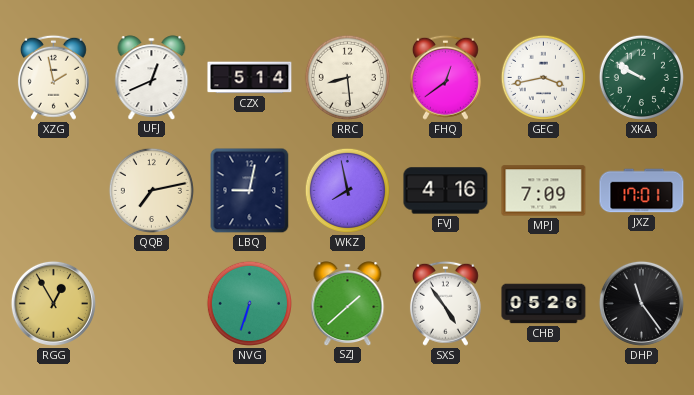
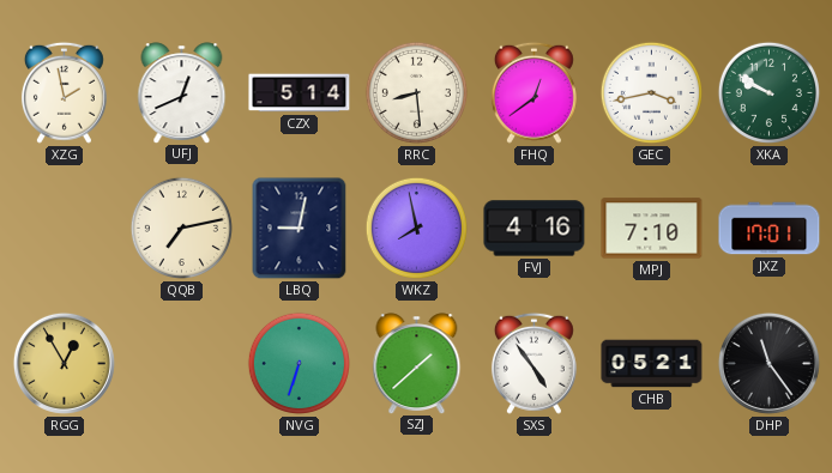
MPJ: 7:09 -> 7:10
CHB: 05:26 -> 05:21
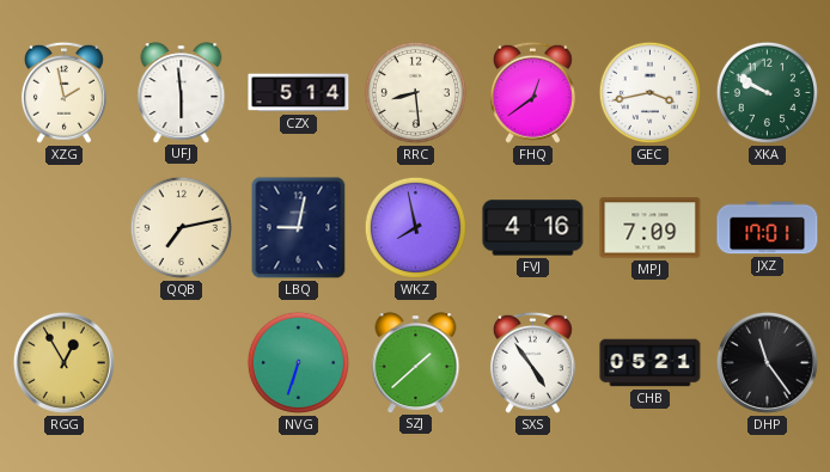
UFJ: 12:41 -> 5:59
MPJ: 7:10 -> 7:09
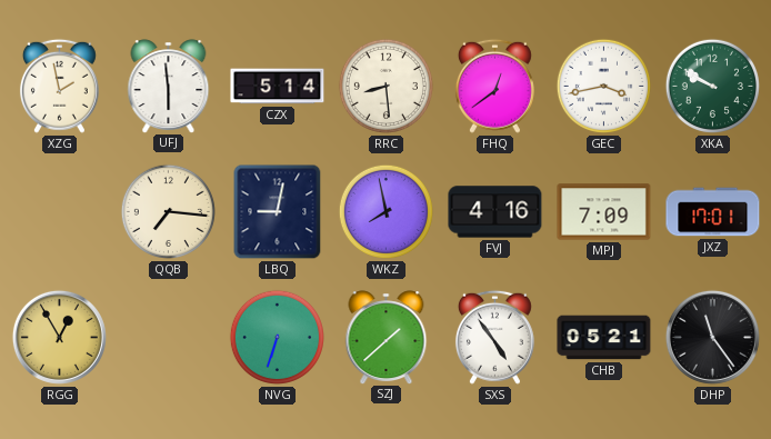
QQB: 7:13 -> 7:16
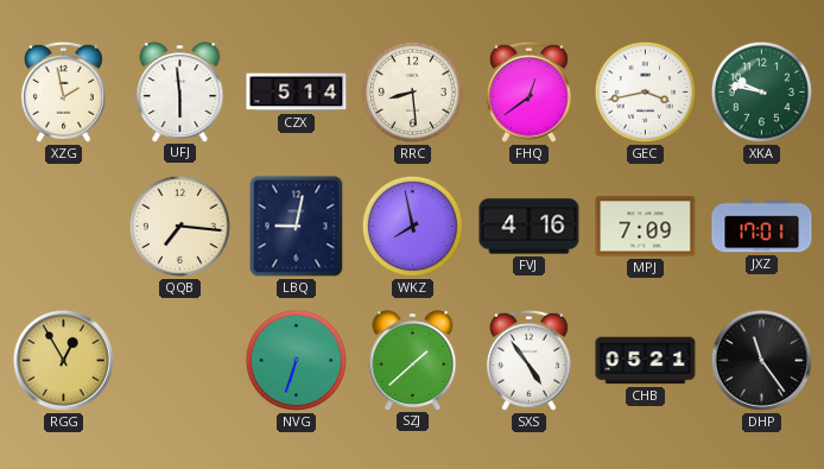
XKA: 9:50 -> 9:47
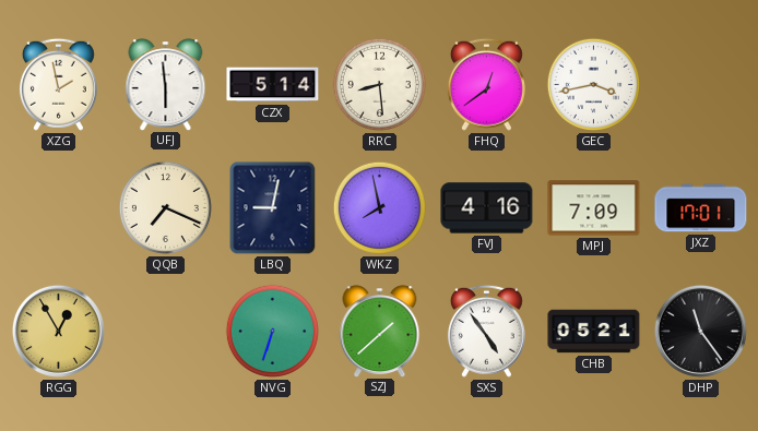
XKA: 9:47 -> none
QQB: 7:16 -> 7:19
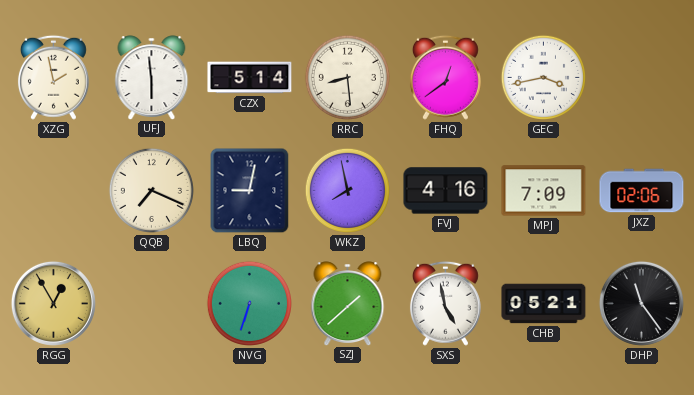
JXZ: 17:01 -> 02:06
SXS: 4:54 -> 4:58
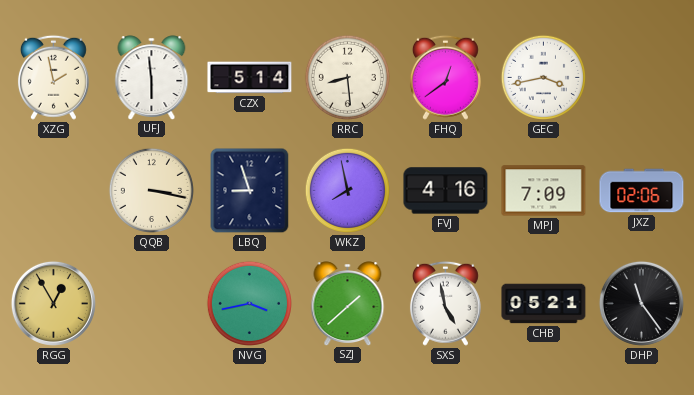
QQB: 7:19 -> 3:17
LBQ: 9:02 -> 8:57
NVG: 6:33 -> 3:43
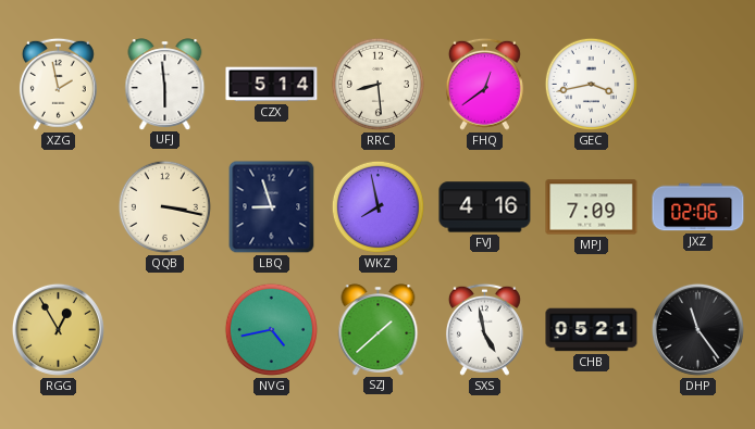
NVG: 3:43 -> 4:43
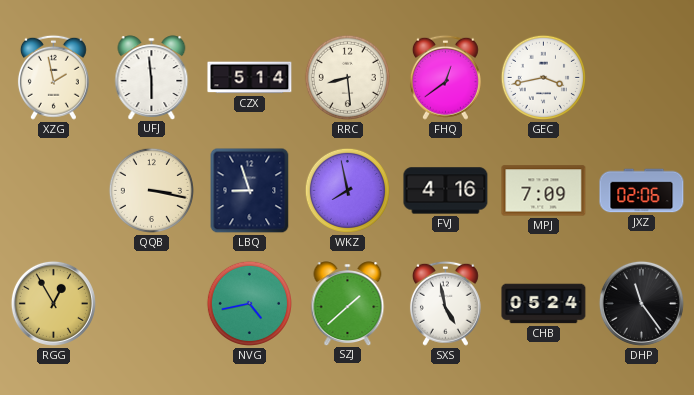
CHB: 05:21 -> 05:24
